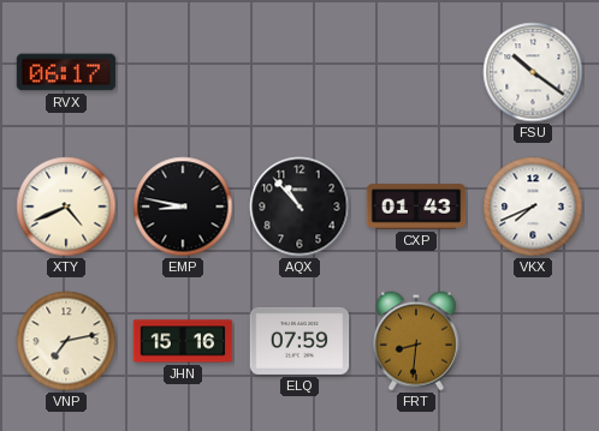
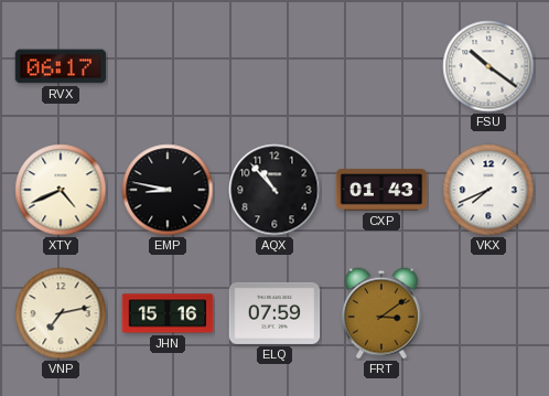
FRT: 8:31 -> 3:09
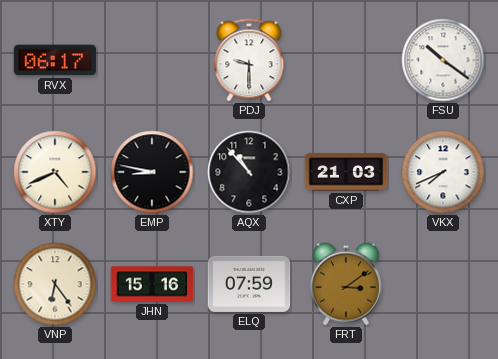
PDJ: none -> 9:30
CXP: 01:43 -> 21:03
VNP: 7:13 -> 6:24
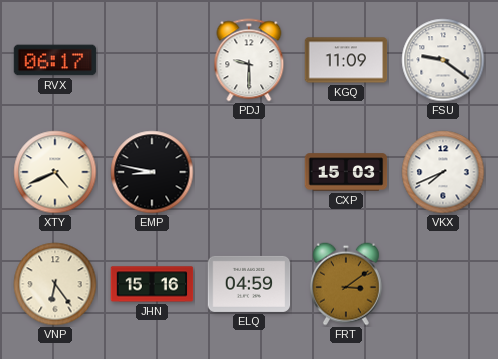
KGQ: none -> 11:09
FSU: 10:21 -> 9:21
AQX: 10:53 -> none
CXP: 21:03 -> 15:03
ELQ: 07:59 -> 04:59
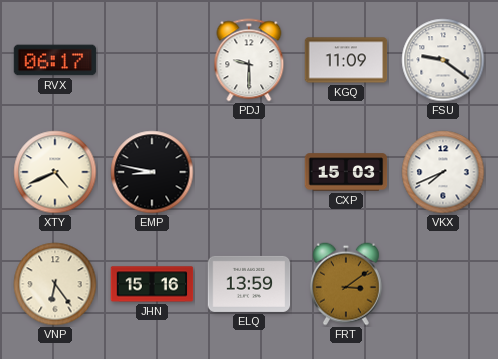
ELQ: 04:59 -> 13:59
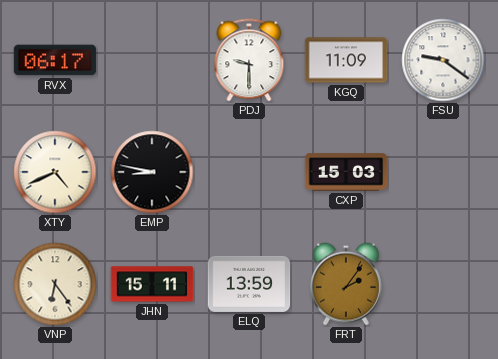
VKX: 7:41 -> none
JHN: 15:16 -> 15:11
FRT: 3:09 -> 2:06
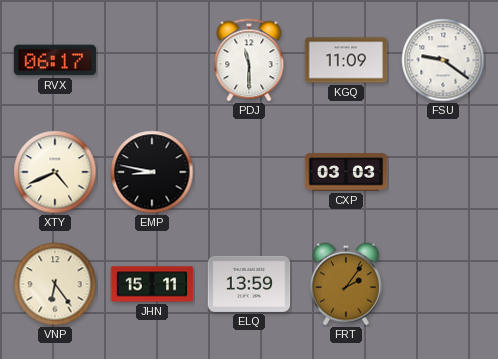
PDJ: 9:30 -> 11:30
CXP: 15:03 -> 03:03
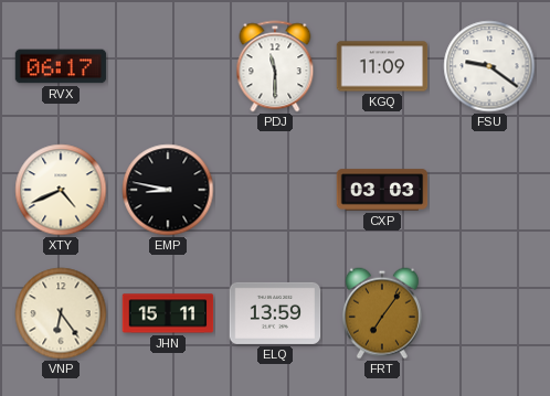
FRT: 2:06 -> 7:06
